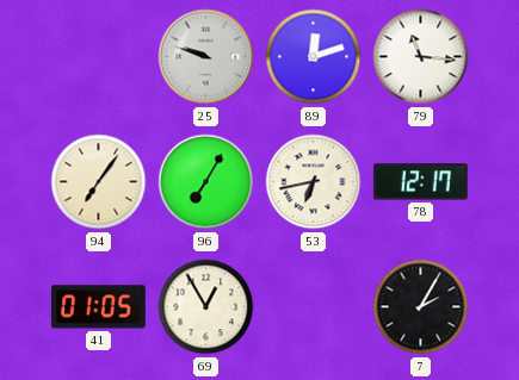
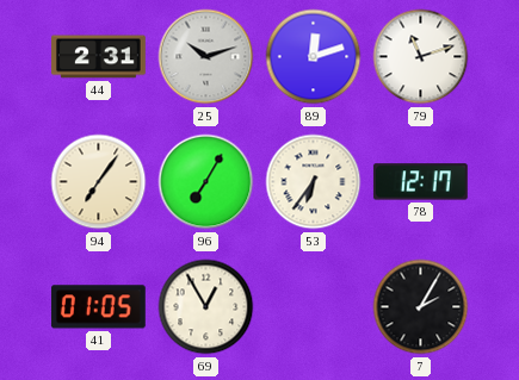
44: none -> 2:31
25: 9:48 -> 10:12
79: 11:16 -> 11:12
53: 6:43 -> 6:36
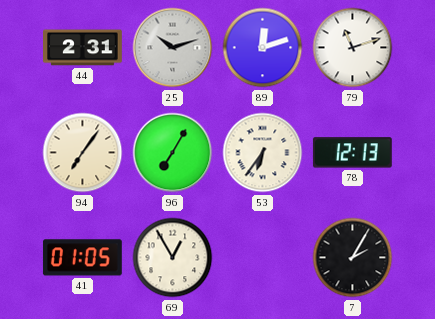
78: 12:17 -> 12:13
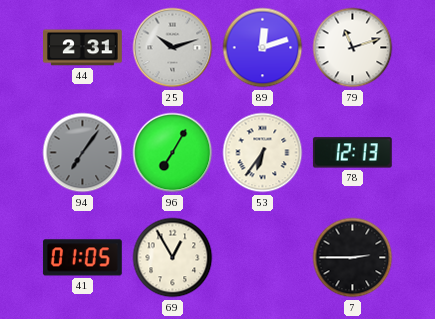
94 dial: cream -> grey
7: 2:05 -> 2:45
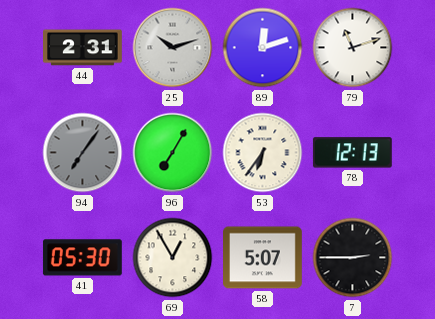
41: 01:05 -> 05:30
58: none -> 5:07
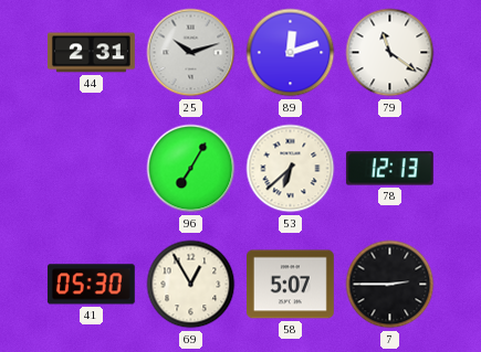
79: 11:12 -> 11:21
94: 7:06 -> none
53: 6:36 -> 6:38
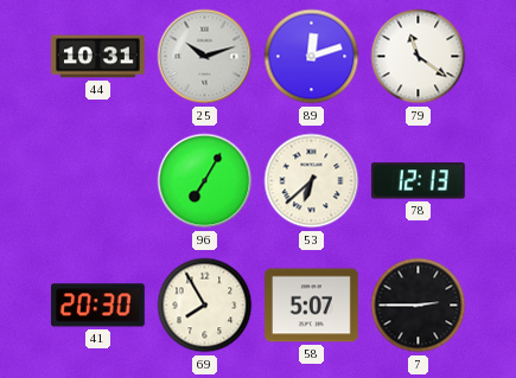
44: 2:31 -> 10:31
41: 05:30 -> 20:30
69: 12:55 -> 7:55
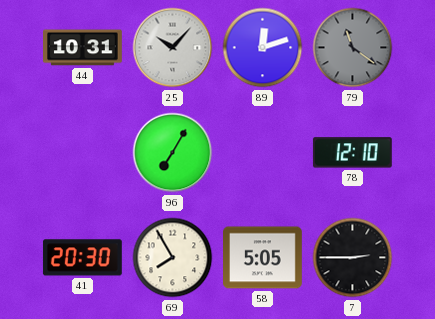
25: 10:12 -> 10:07
79 dial: white -> grey
53: 6:38 -> none
78: 12:13 -> 12:10
58: 5:07 -> 5:05
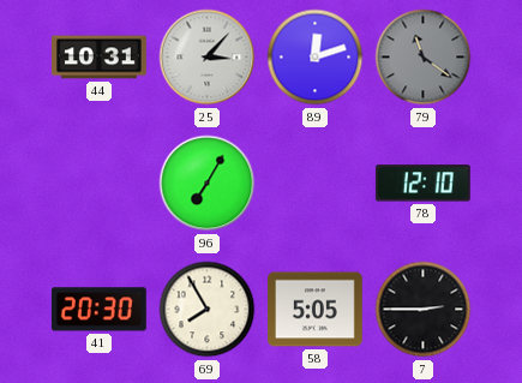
25: 10:07 -> 3:07
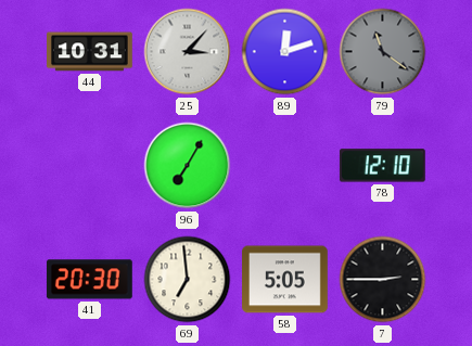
69: 7:55 -> 6:59
